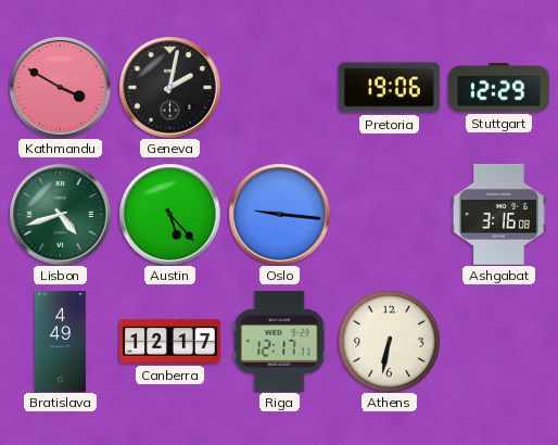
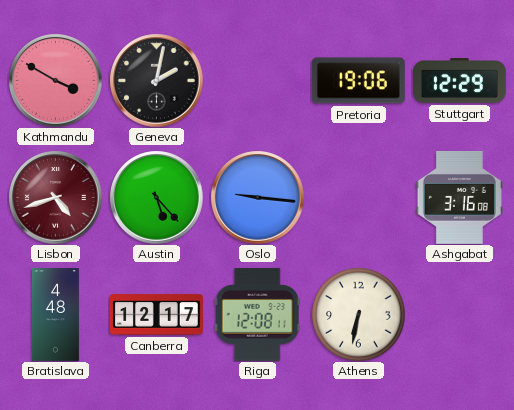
Lisbon dial: green -> burgundy
Bratislava: 4:49 -> 4:48
Riga: 12:17 -> 12:08
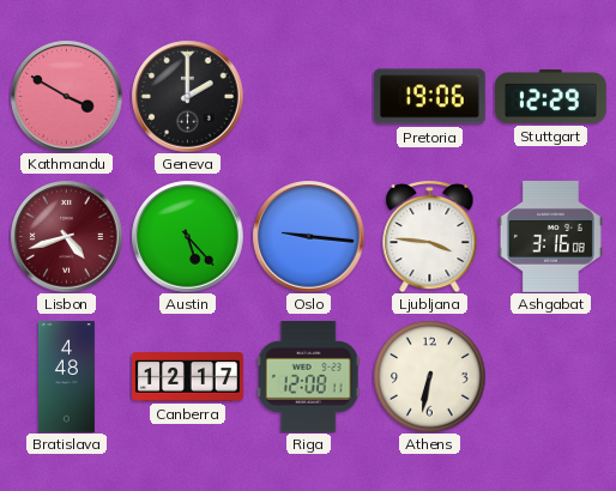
Geneva: 2:02 -> 2:00
Ljubljana: none -> 3:46
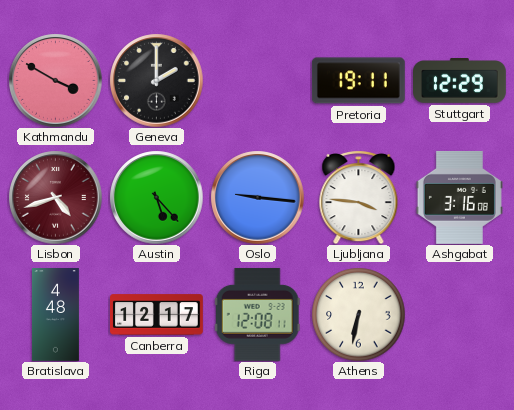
Pretoria: 19:06 -> 19:11
